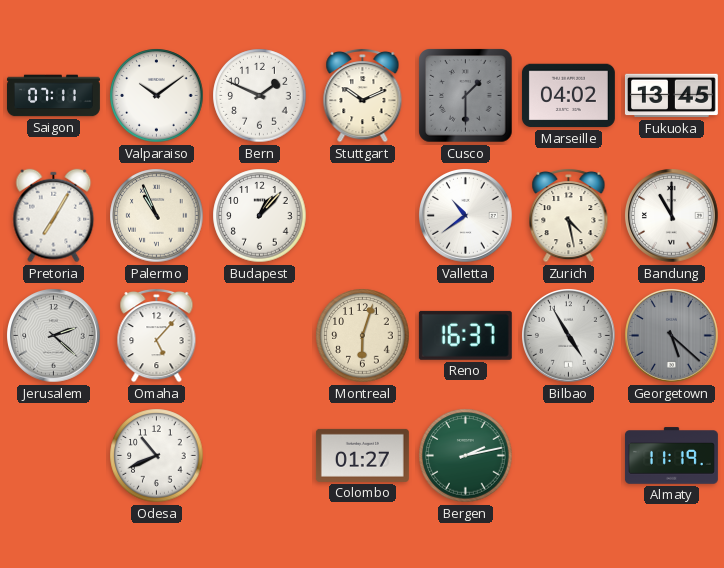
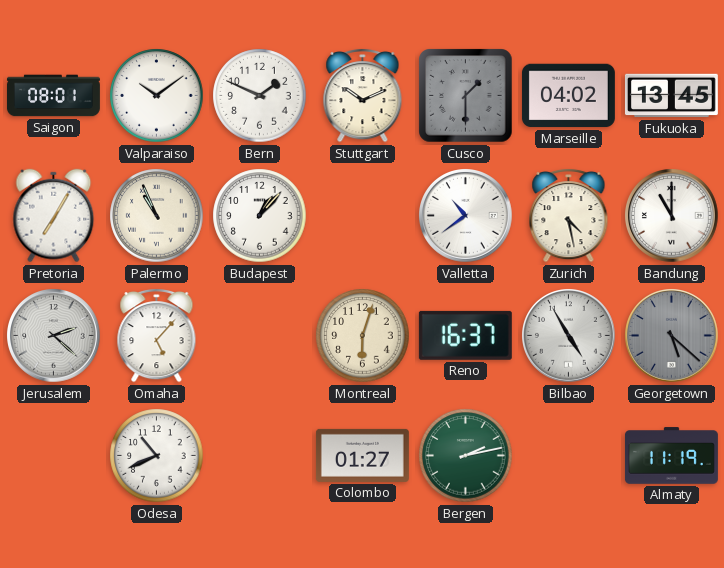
Saigon: 07:11 -> 08:01
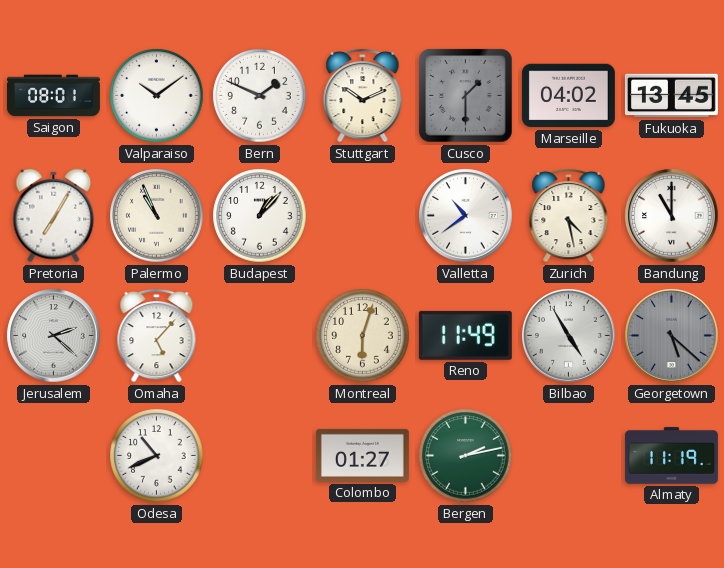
Reno: 16:37 -> 11:49
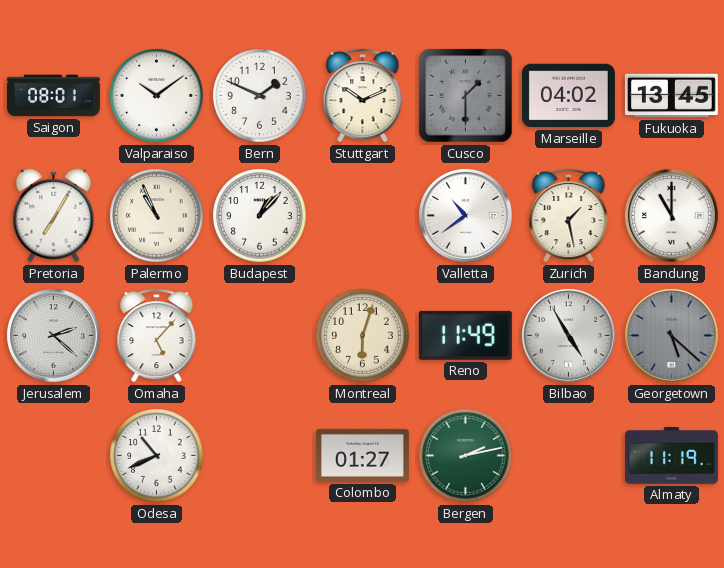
Zurich: 4:28 -> 1:28
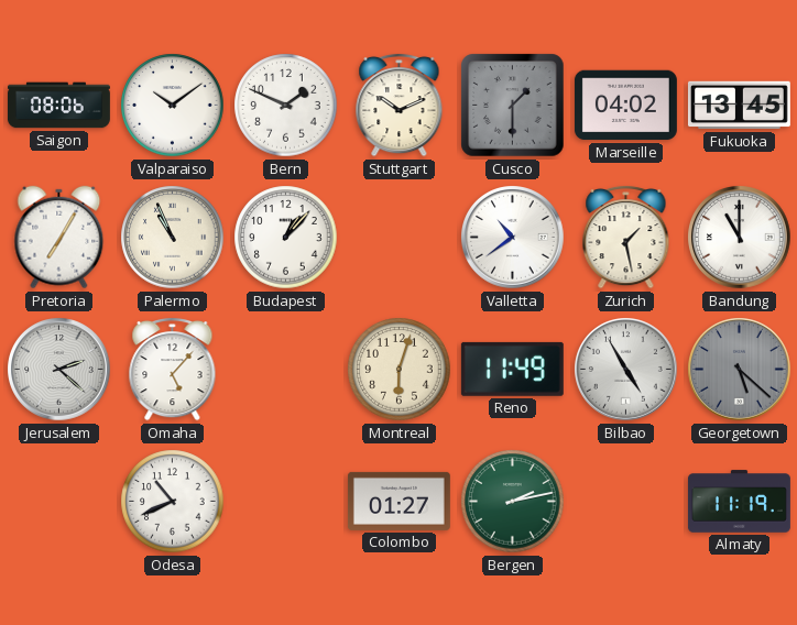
Saigon: 08:01 -> 08:06
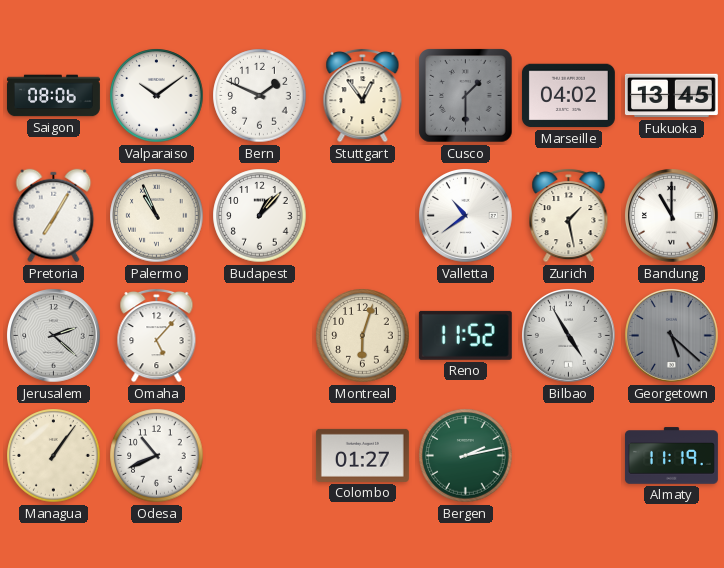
Stuttgart: 10:11 -> 12:54
Reno: 11:49 -> 11:52
Managua: none -> 1:06
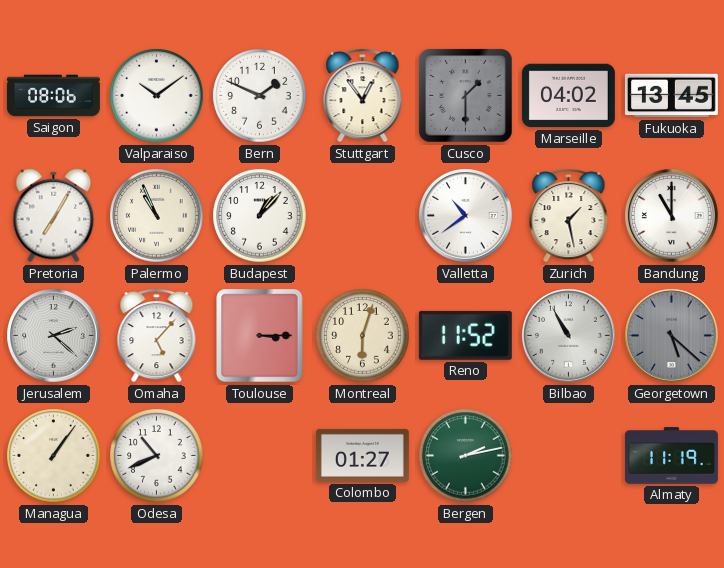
Toulouse: none -> 3:15
Bilbao: 4:55 -> 10:55
